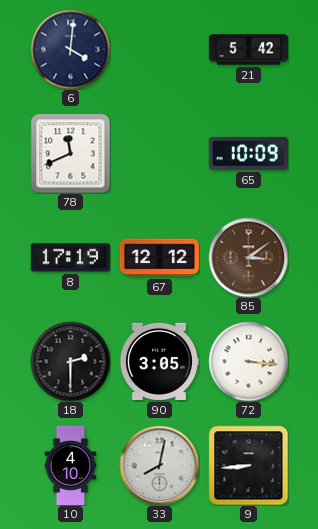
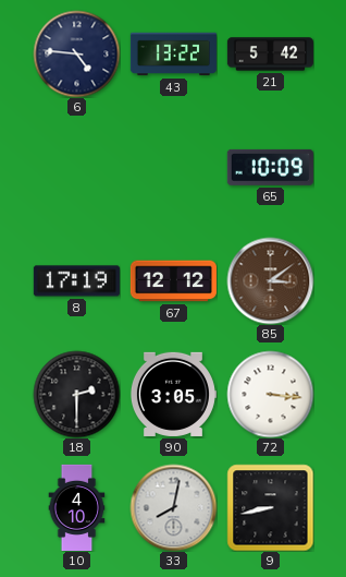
6: 4:01 -> 4:46
43: none -> 13:22
78: 11:41 -> none
9: 8:44 -> 8:43
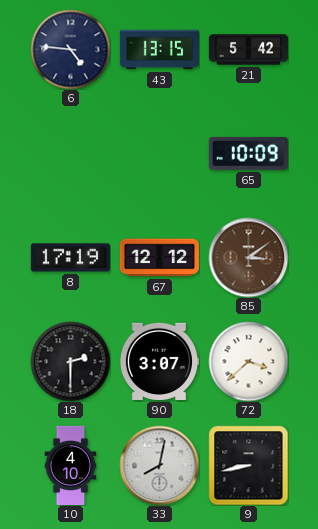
43: 13:22 -> 13:15
90: 3:05 -> 3:07
72: 3:16 -> 3:38
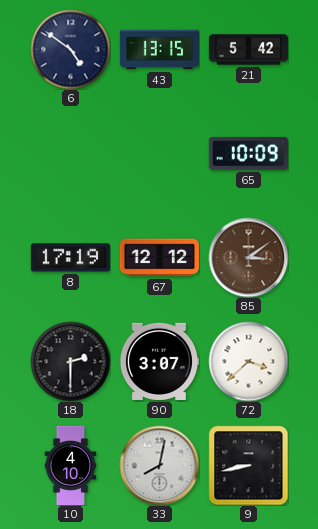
6: 4:46 -> 4:51
